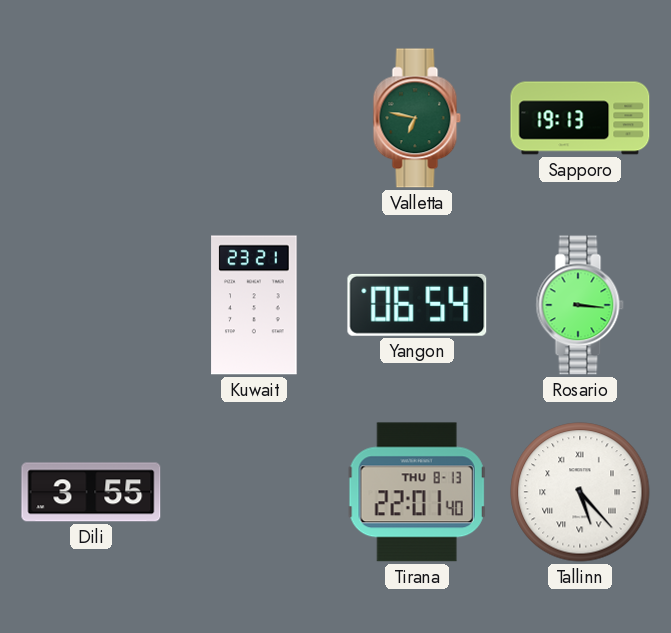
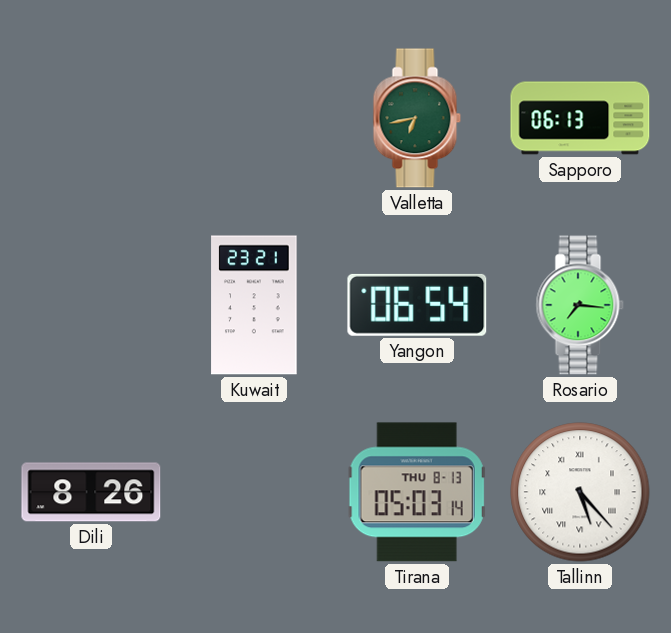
Valletta: 6:47 -> 6:43
Sapporo: 19:13 -> 06:13
Rosario: 3:16 -> 7:16
Dili: 3:55 -> 8:26
Tirana: 22:01 -> 05:03
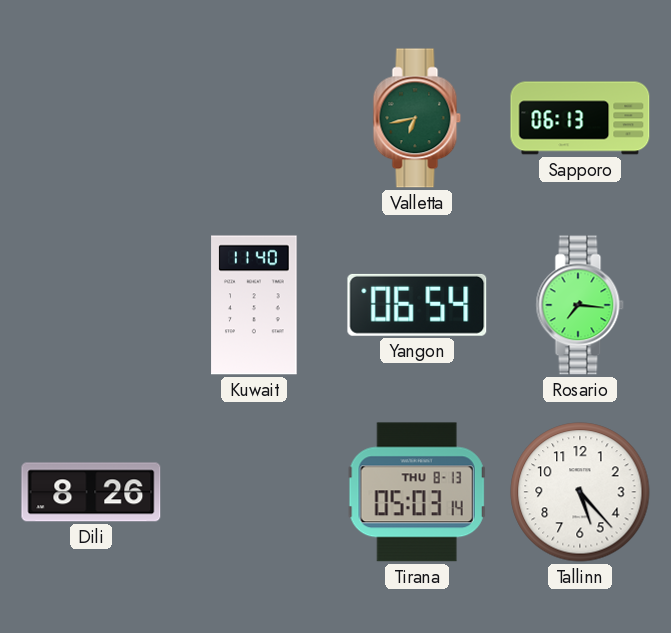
Kuwait: 23:21 -> 11:40
Tallinn numerals: Roman -> Arabic
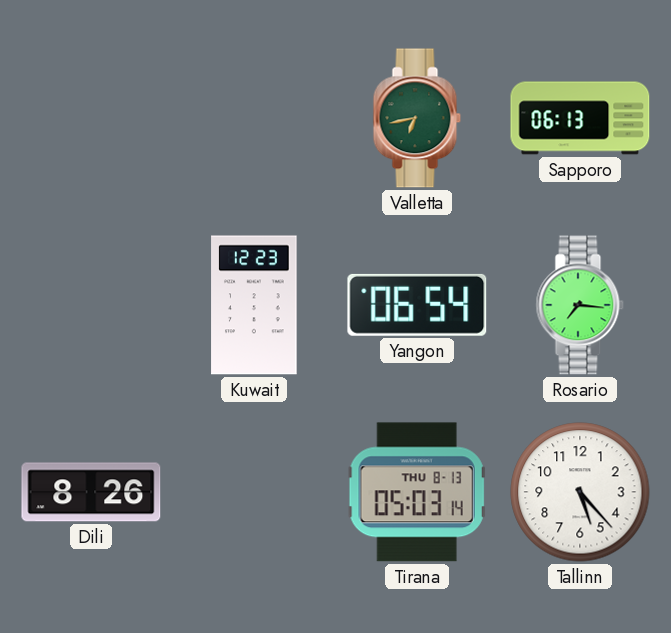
Kuwait: 11:40 -> 12:23
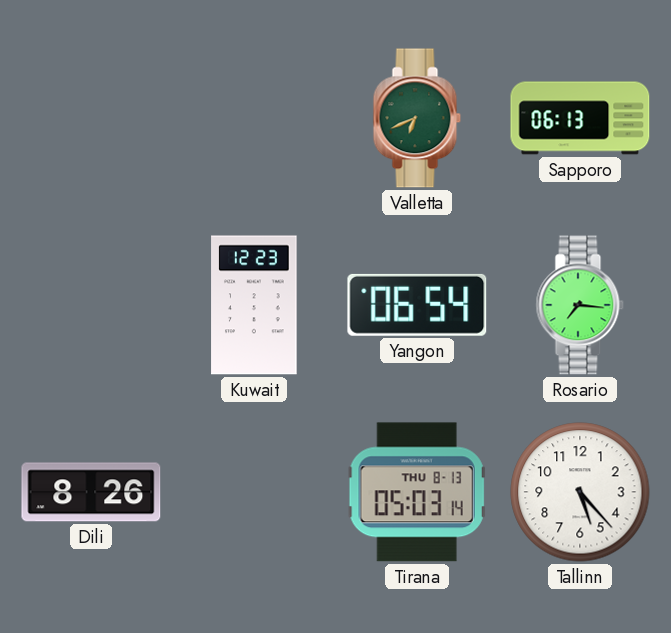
Valletta: 6:43 -> 6:41
